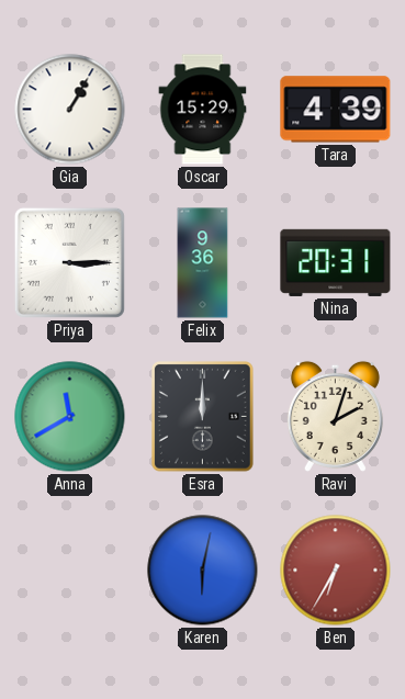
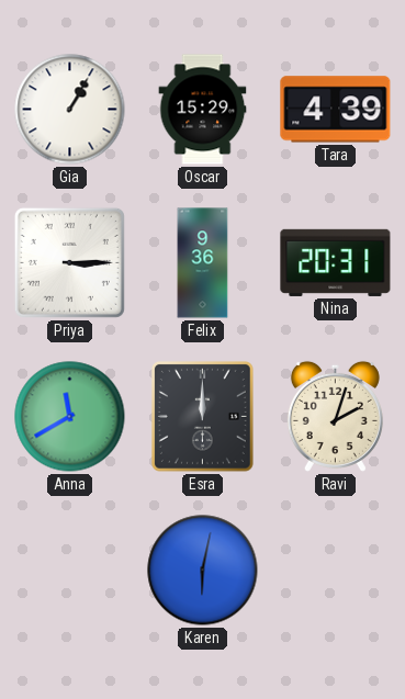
Ben: 6:35 -> none
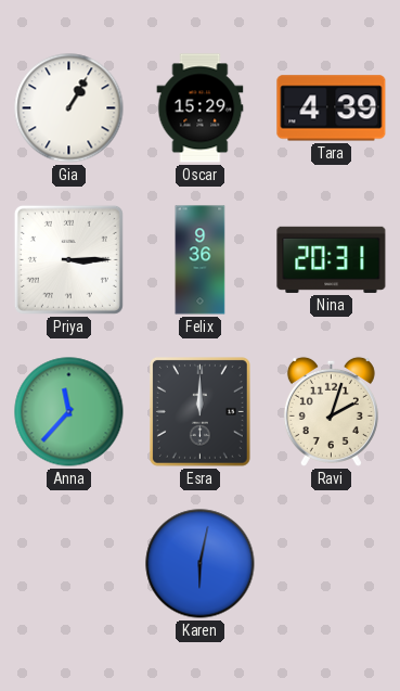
Anna: 11:40 -> 11:37
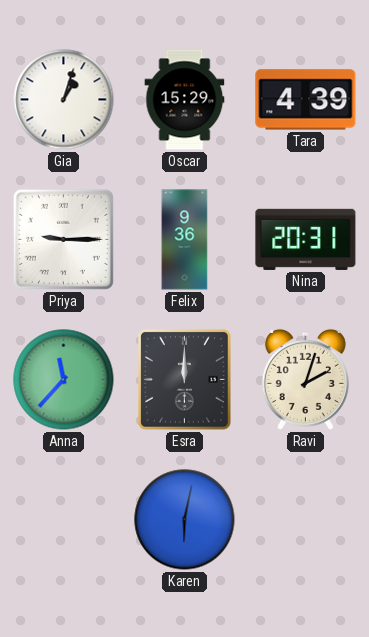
Gia: 1:05 -> 1:03
Priya: 3:15 -> 9:15
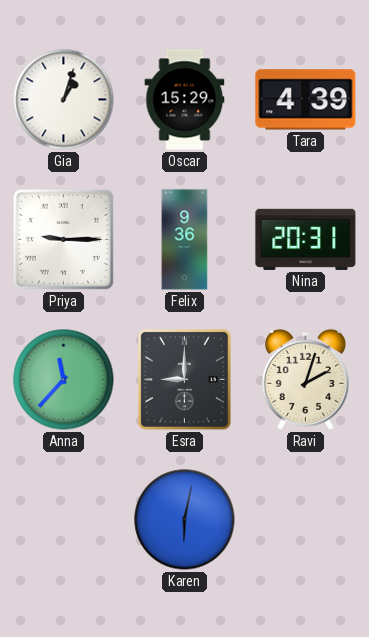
Esra: 12:00 -> 9:00
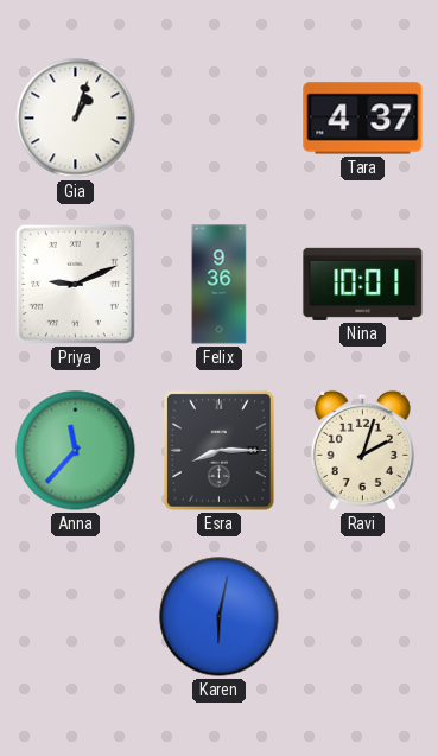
Oscar: 15:29 -> none
Tara: 4:39 -> 4:37
Priya: 9:15 -> 9:11
Nina: 20:31 -> 10:01
Esra: 9:00 -> 8:15
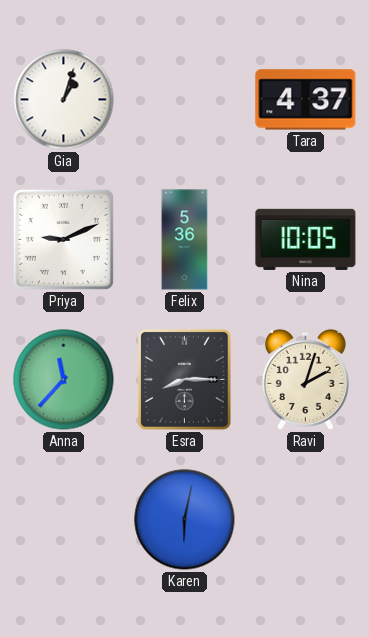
Felix: 9:36 -> 5:36
Nina: 10:01 -> 10:05
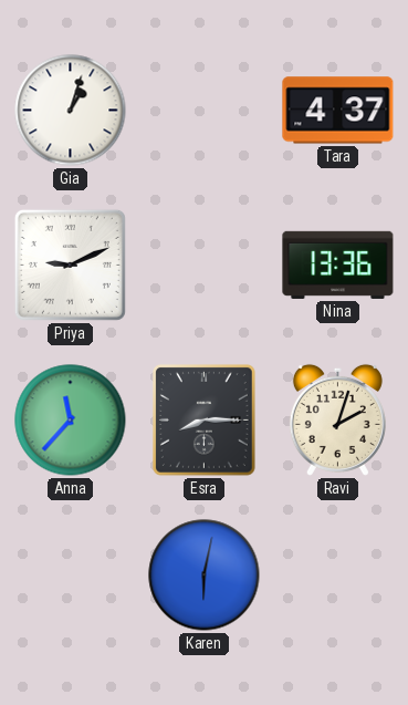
Felix: 5:36 -> none
Nina: 10:05 -> 13:36
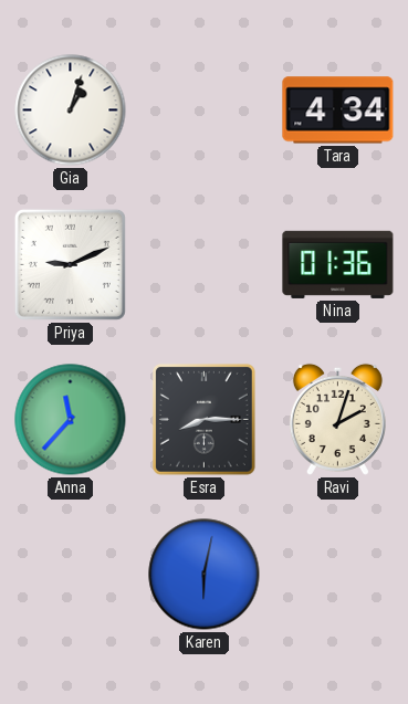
Tara: 4:37 -> 4:34
Nina: 13:36 -> 01:36
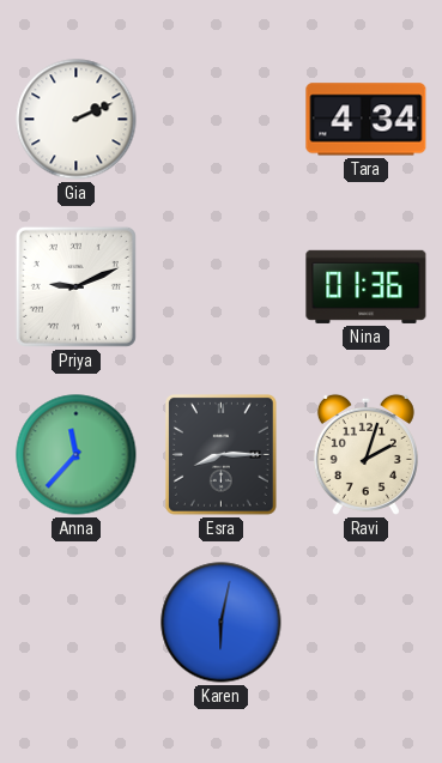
Gia: 1:03 -> 2:11
